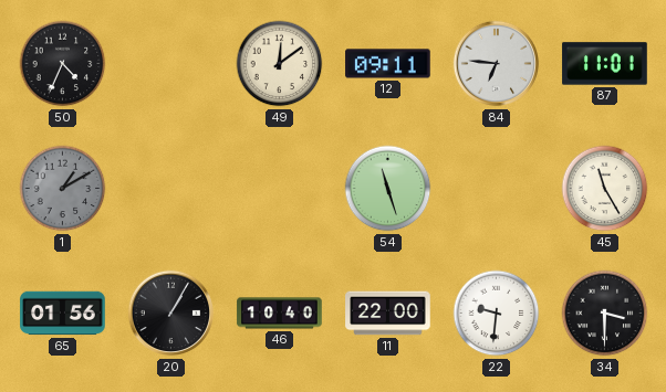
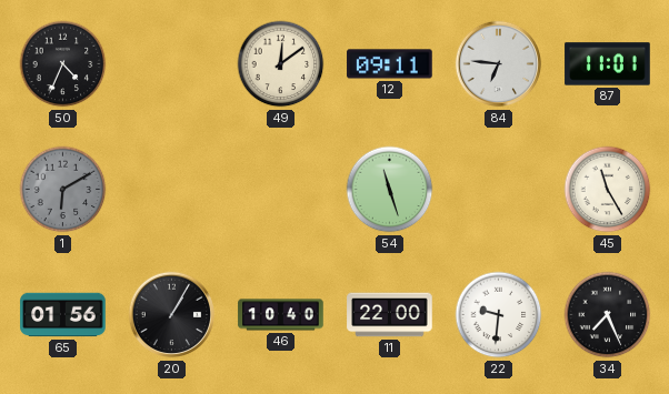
1: 1:10 -> 6:10
34: 3:30 -> 7:26
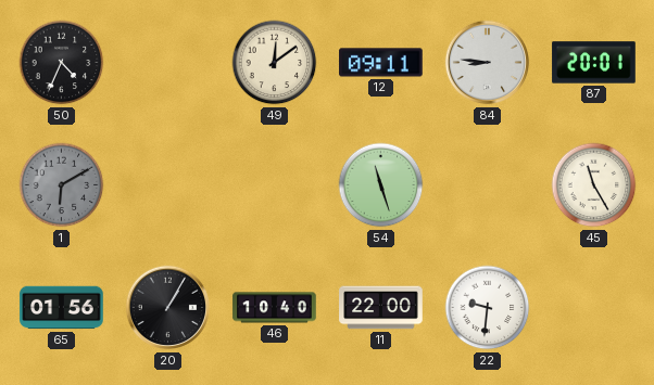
84: 6:46 -> 8:46
87: 11:01 -> 20:01
34: 7:26 -> none
